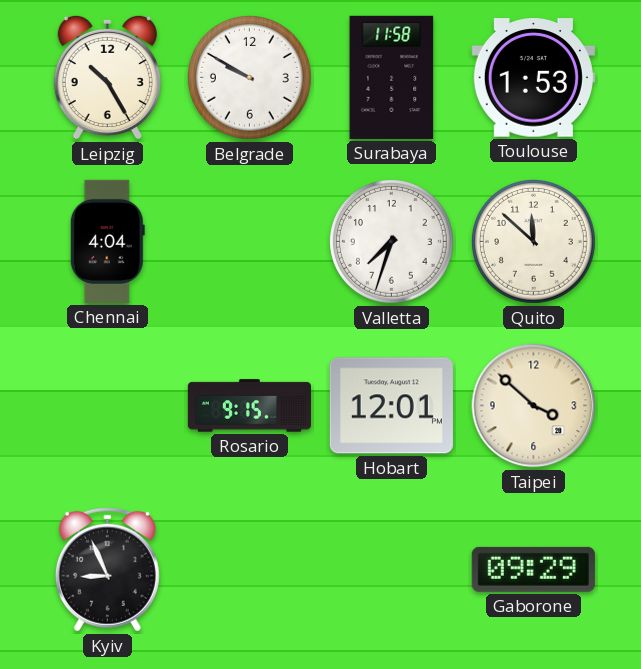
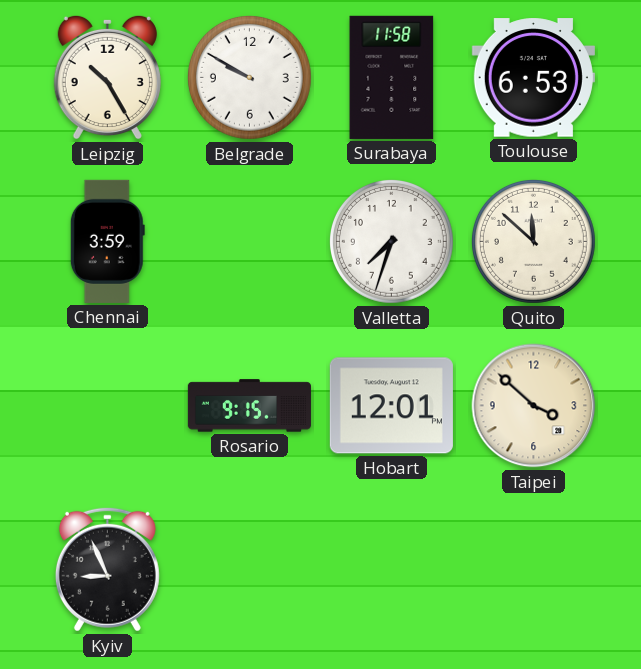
Toulouse: 1:53 -> 6:53
Chennai: 4:04 -> 3:59
Gaborone: 09:29 -> none
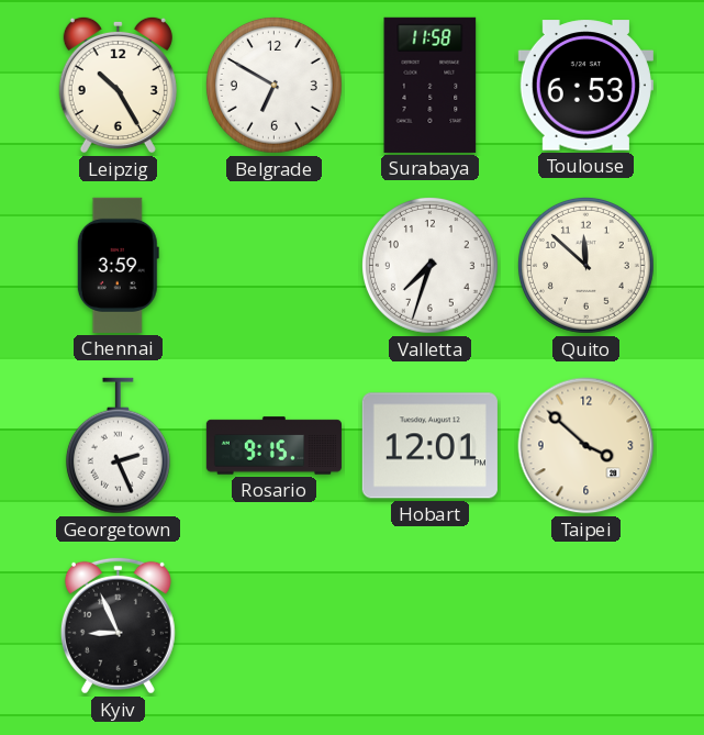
Belgrade: 9:50 -> 6:50
Georgetown: none -> 2:26
